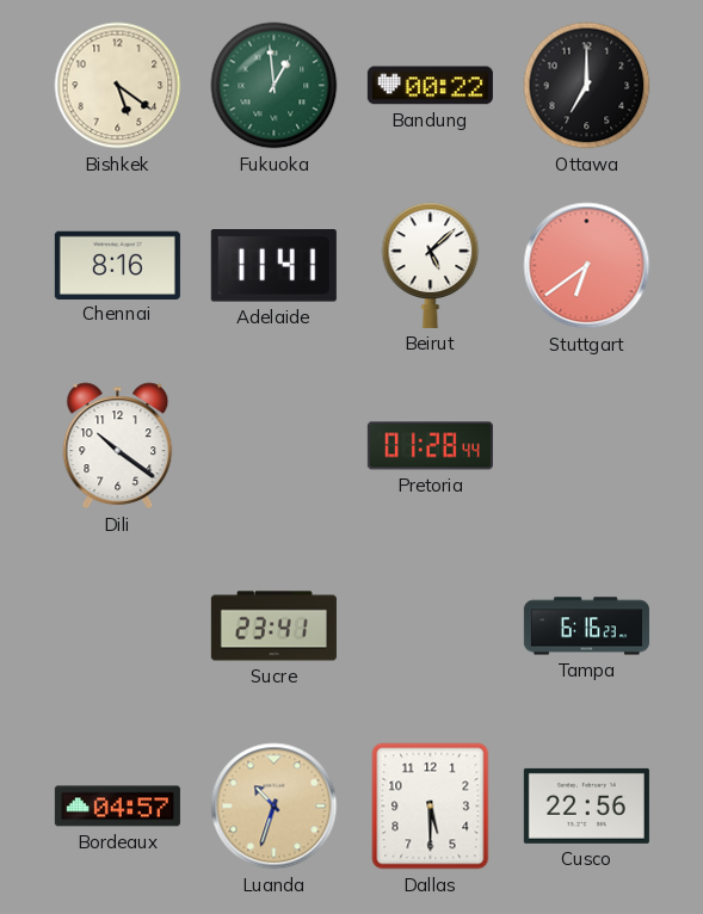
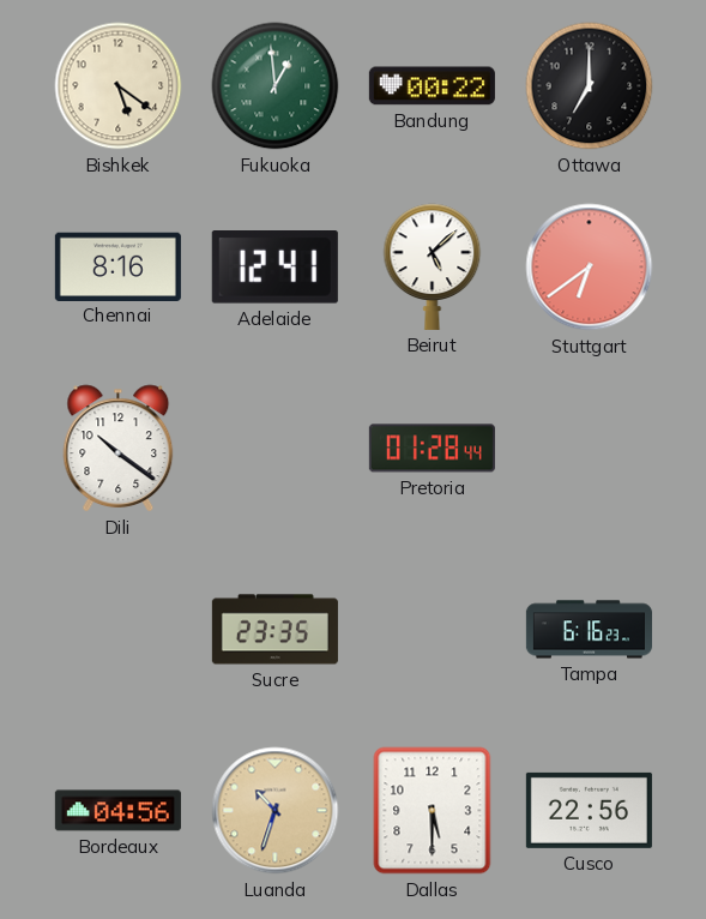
Adelaide: 11:41 -> 12:41
Sucre: 23:41 -> 23:35
Bordeaux: 04:57 -> 04:56
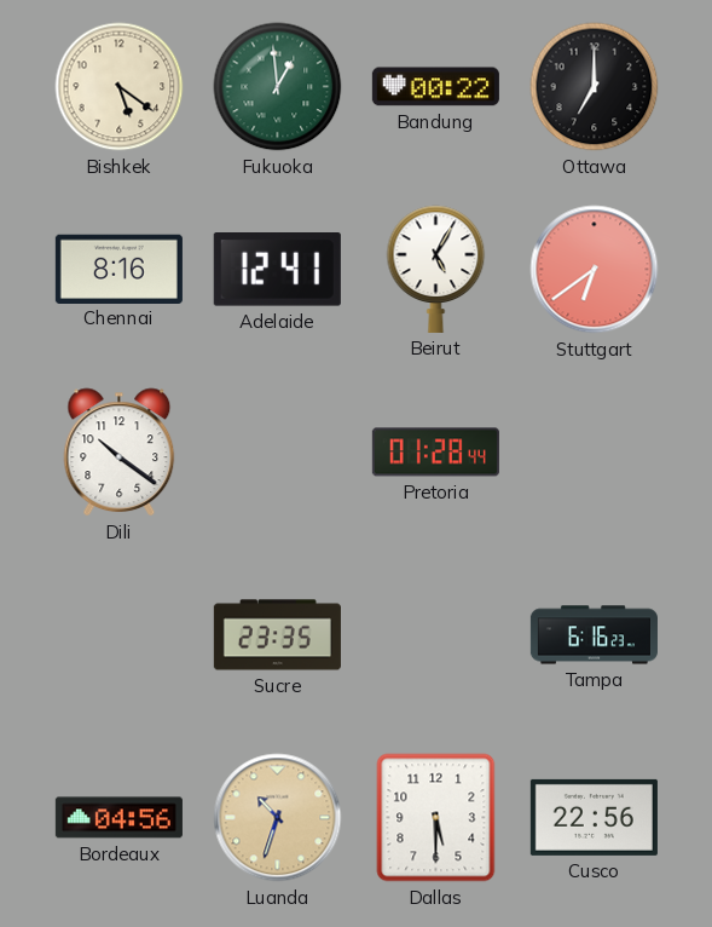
Beirut: 5:08 -> 5:05
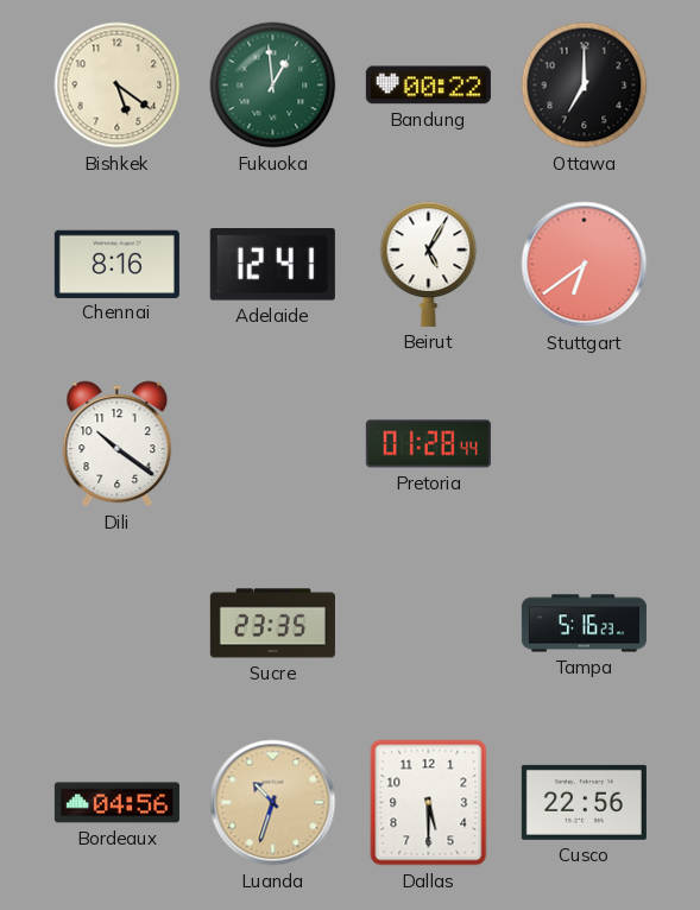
Tampa: 6:16 -> 5:16
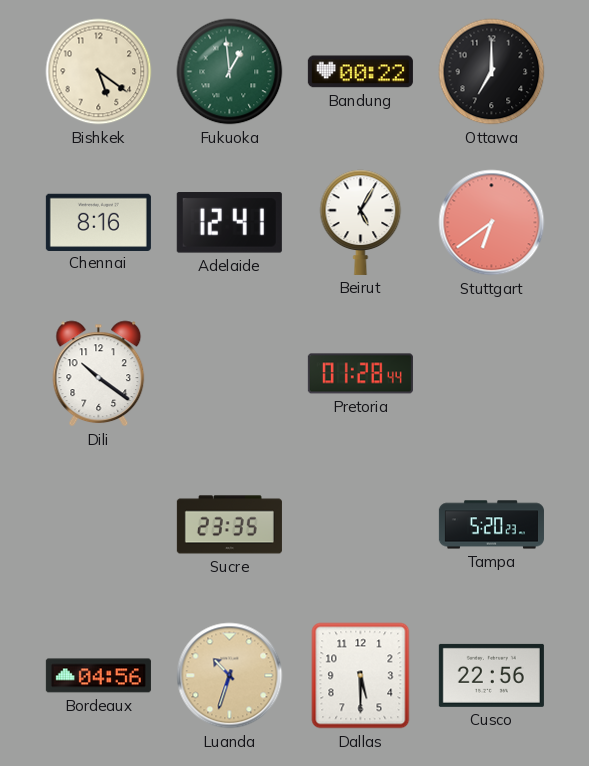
Tampa: 5:16 -> 5:20
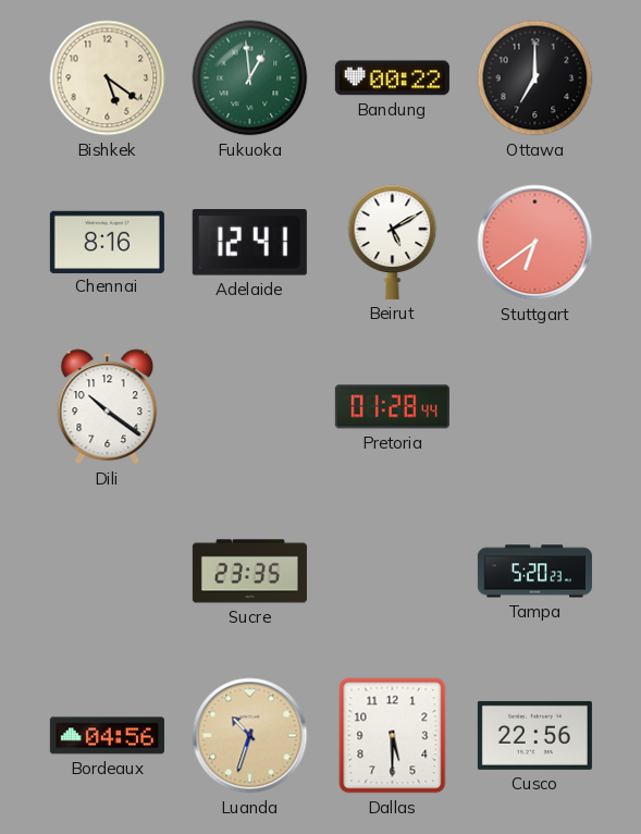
Beirut: 5:05 -> 5:10
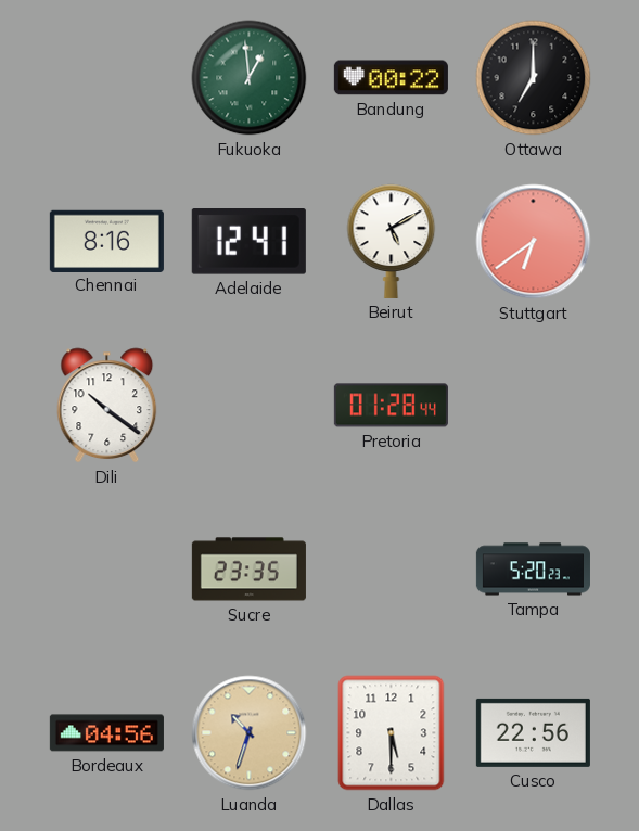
Bishkek: 5:21 -> none
